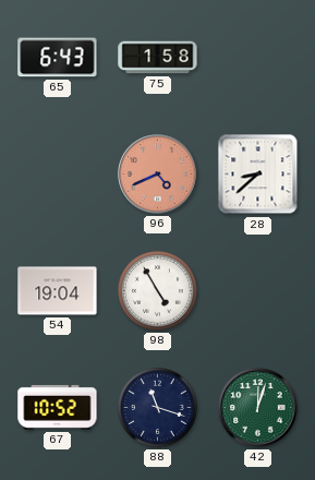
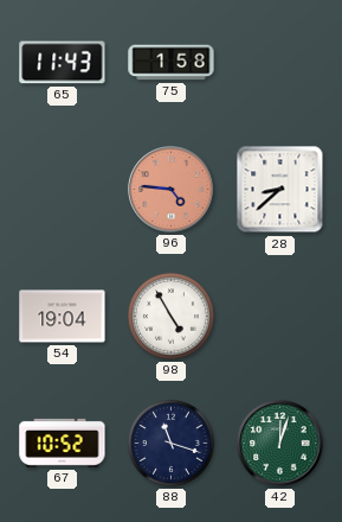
65: 6:43 -> 11:43
96: 4:41 -> 4:46
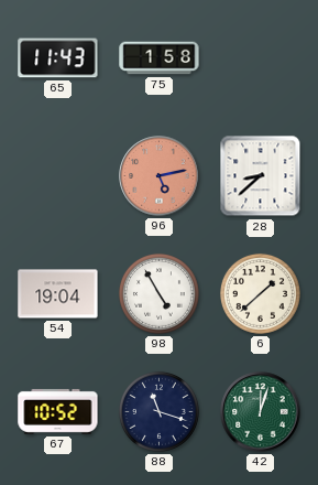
96: 4:46 -> 5:13
6: none -> 1:38
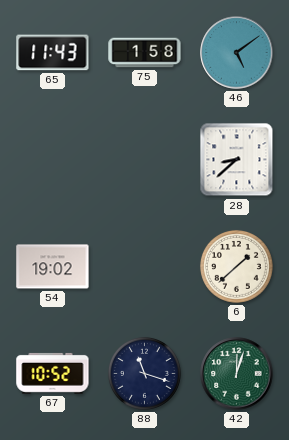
46: none -> 5:09
96: 5:13 -> none
54: 19:04 -> 19:02
98: 4:55 -> none
